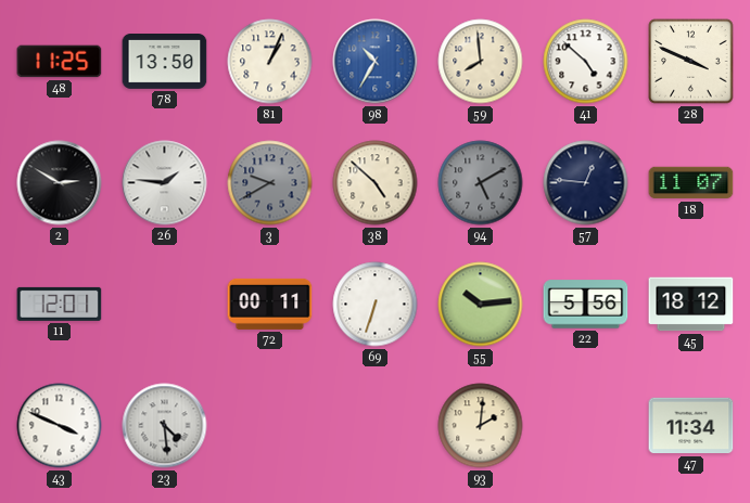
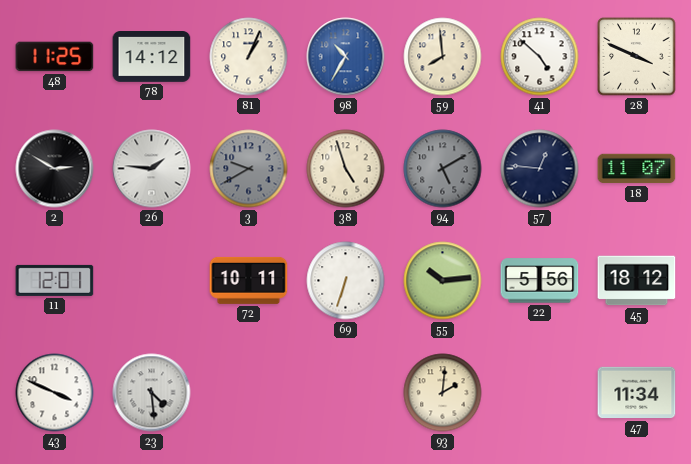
78: 13:50 -> 14:12
38: 4:52 -> 4:57
72: 00:11 -> 10:11
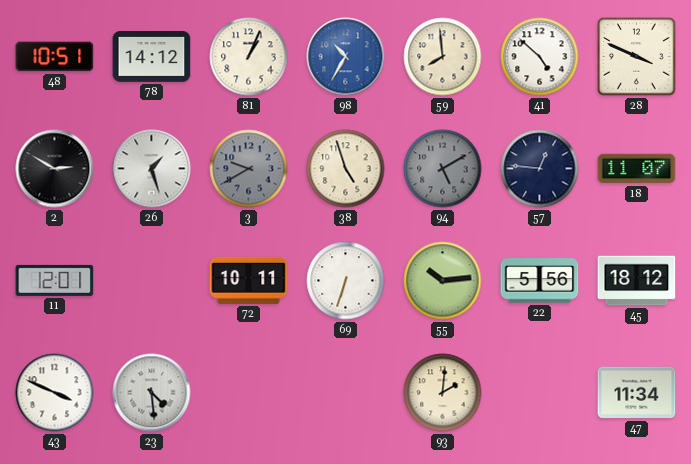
48: 11:25 -> 10:51
26: 1:46 -> 1:27
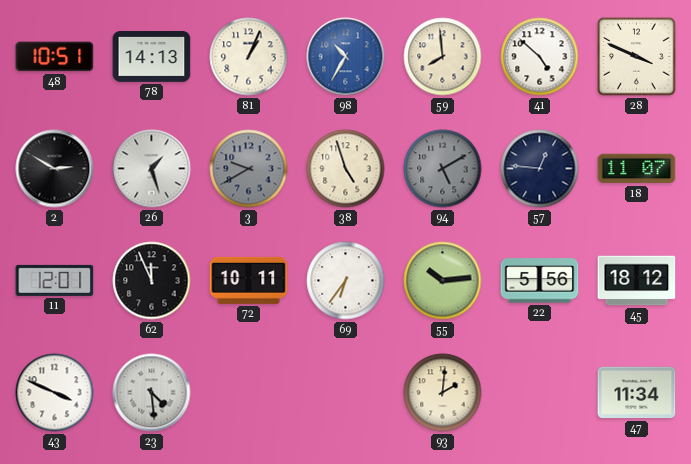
78: 14:12 -> 14:13
62: none -> 11:56
69: 6:33 -> 6:36
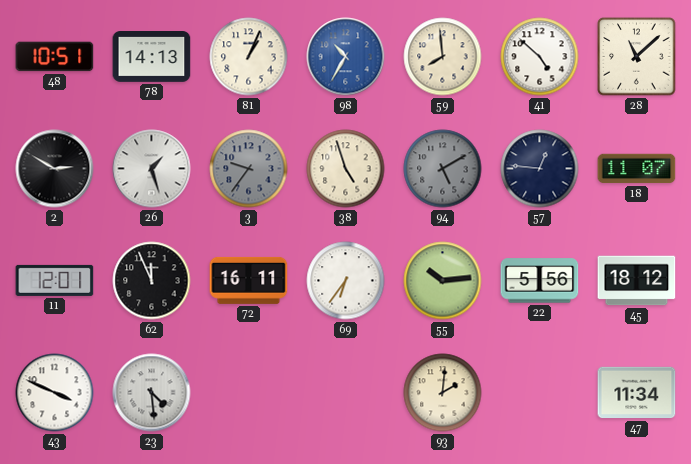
28: 3:49 -> 11:08
3: 9:40 -> 9:36
72: 10:11 -> 16:11
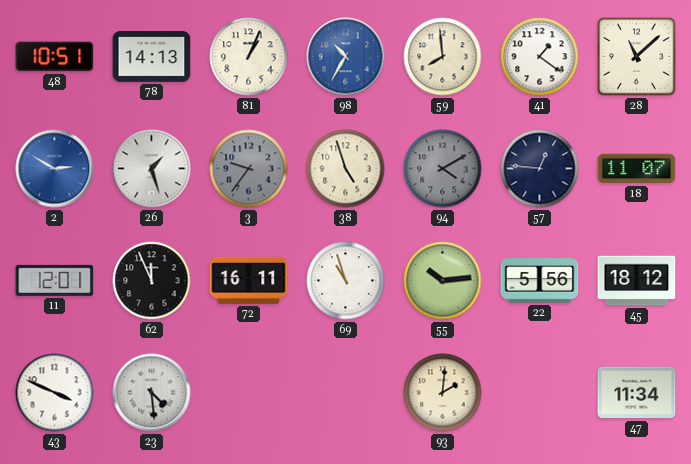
41: 4:52 -> 1:21
2 dial: black -> blue
94: 5:10 -> 4:10
69: 6:36 -> 10:57
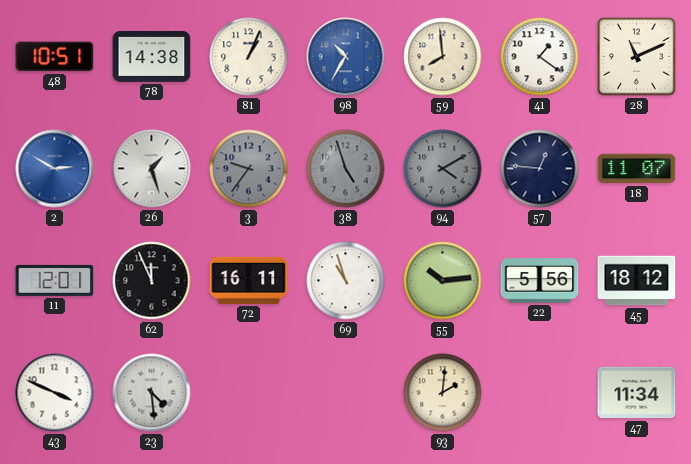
78: 14:13 -> 14:38
28: 11:08 -> 11:11
38 dial: cream -> grey
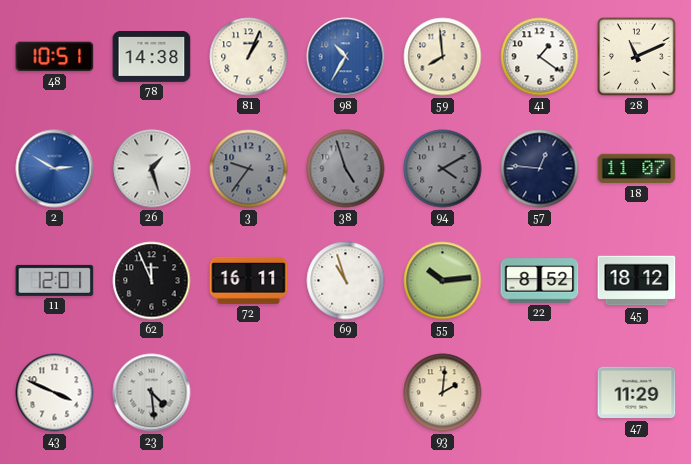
22: 5:56 -> 8:52
47: 11:34 -> 11:29
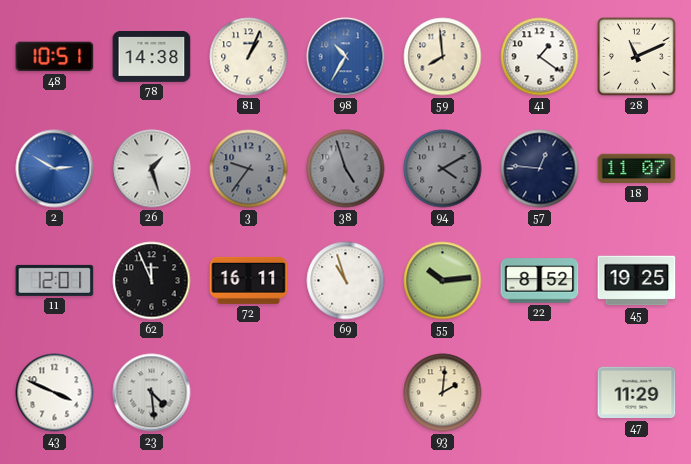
45: 18:12 -> 19:25
